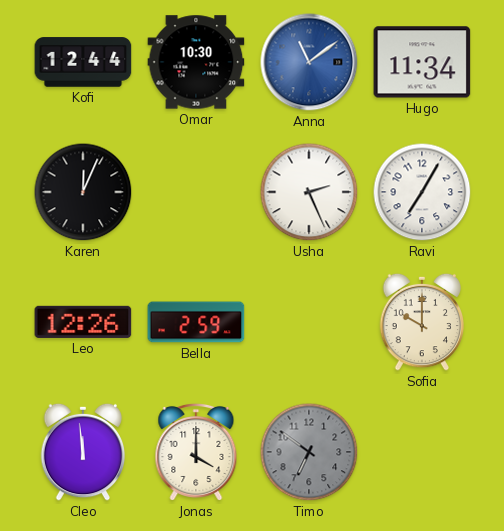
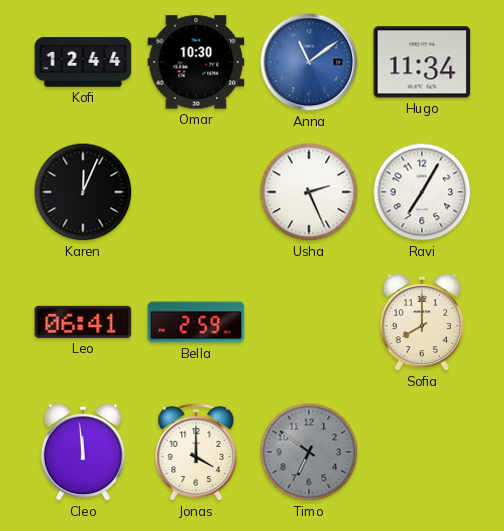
Leo: 12:26 -> 06:41
Sofia: 10:00 -> 8:00
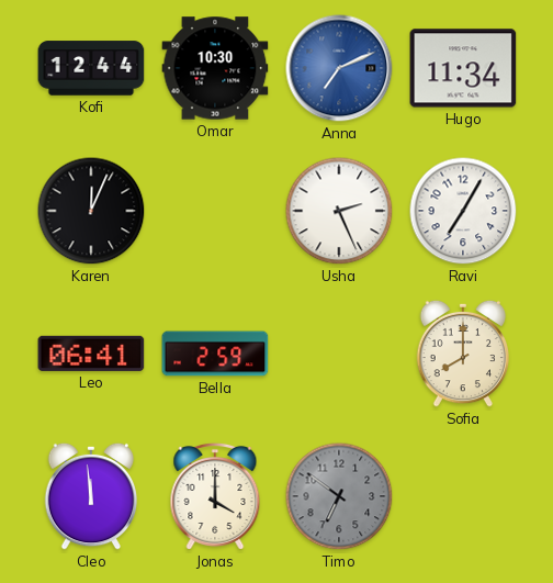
Anna: 11:09 -> 7:11
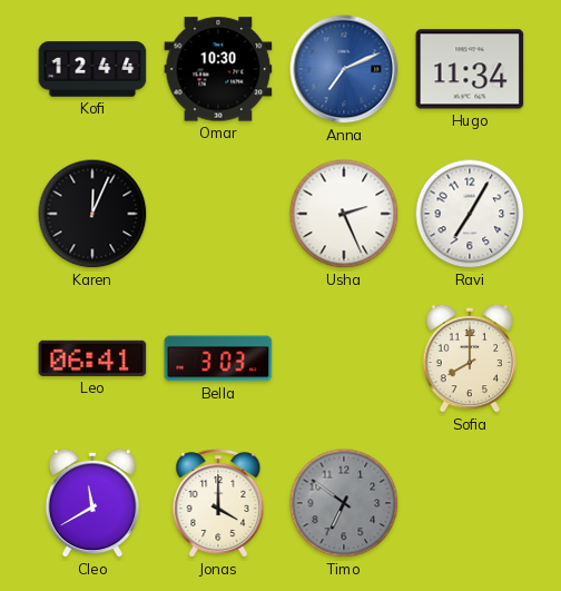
Bella: 2:59 -> 3:03
Cleo: 11:59 -> 11:40
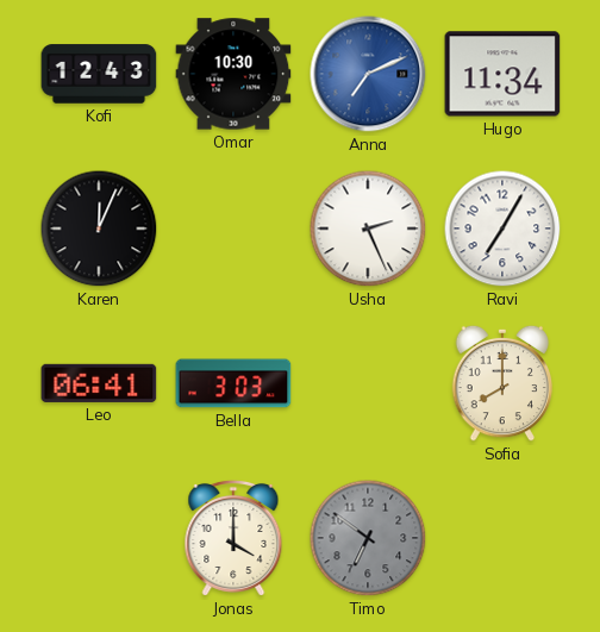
Kofi: 12:44 -> 12:43
Cleo: 11:40 -> none
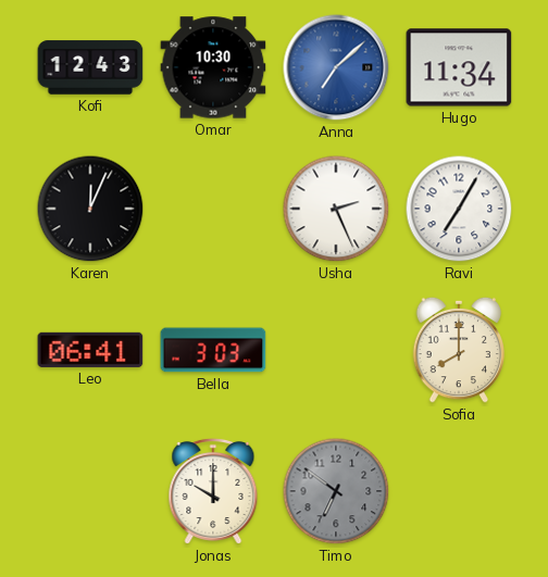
Anna: 7:11 -> 7:08
Jonas: 4:00 -> 10:00
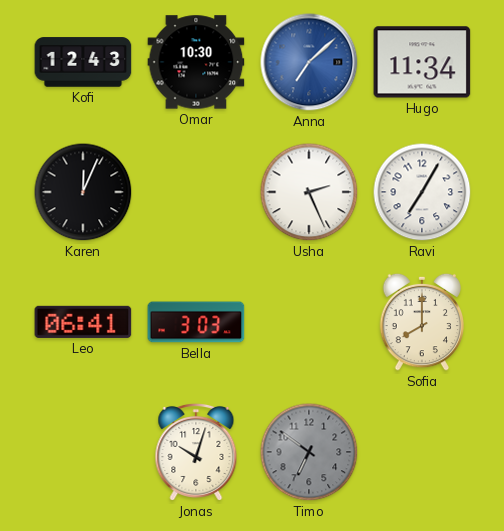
Jonas: 10:00 -> 10:03
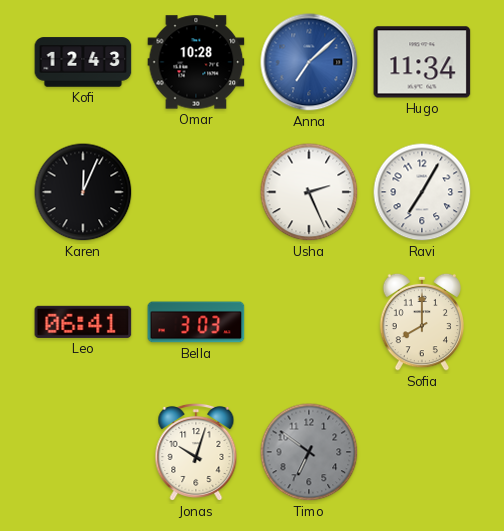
Omar: 10:30 -> 10:28
